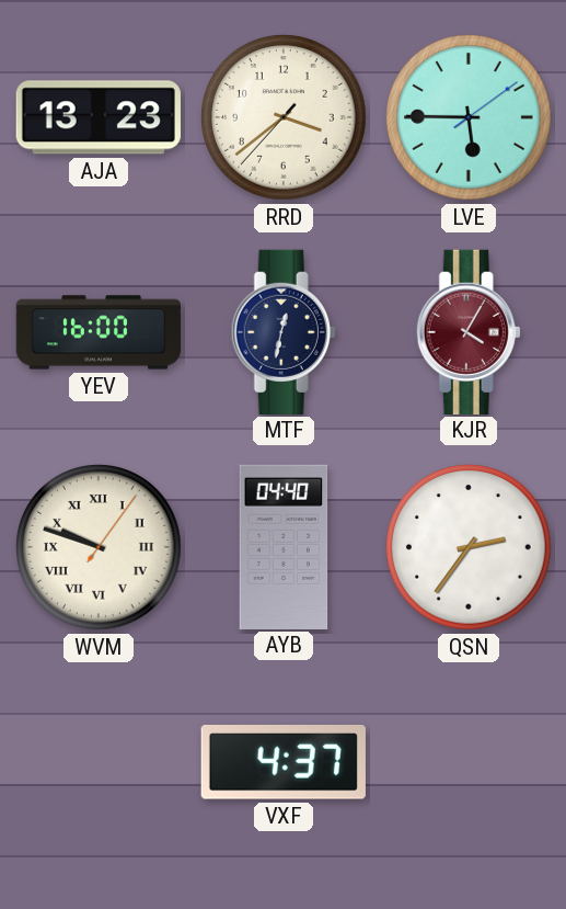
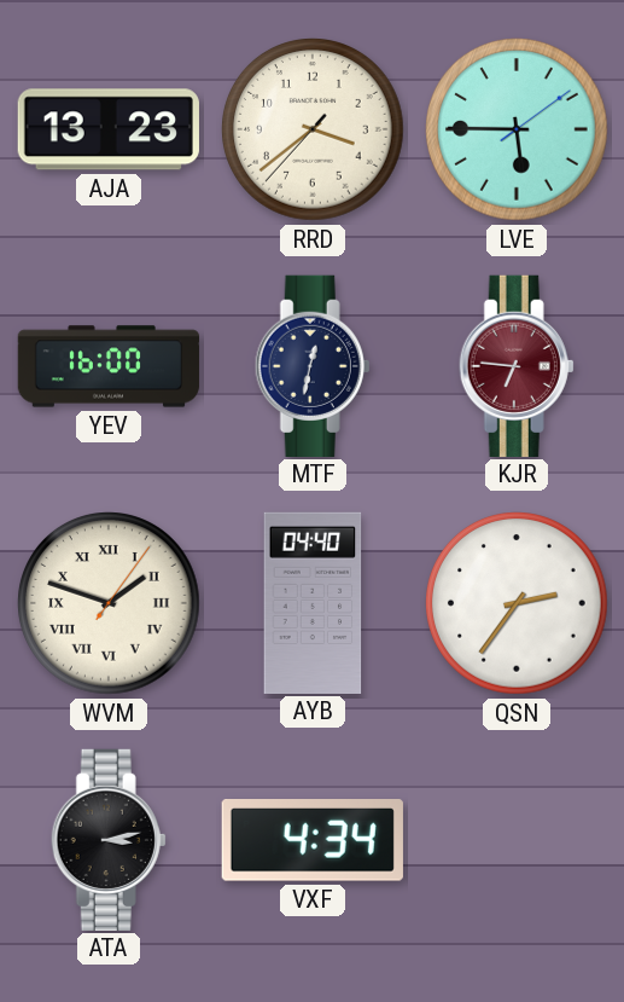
KJR: 4:05 -> 6:46
WVM: 9:48 -> 1:48
ATA: none -> 3:13
VXF: 4:37 -> 4:34
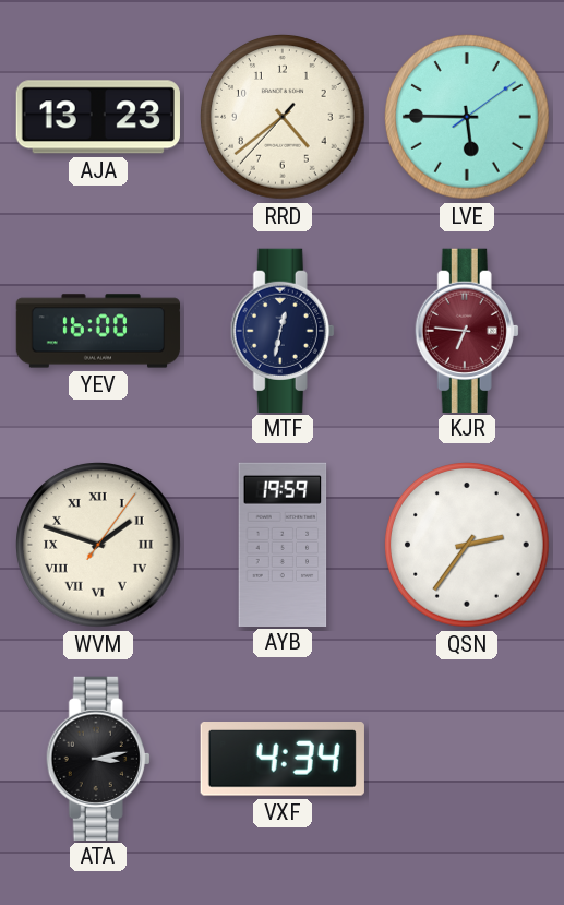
RRD: 3:38 -> 4:38
AYB: 04:40 -> 19:59
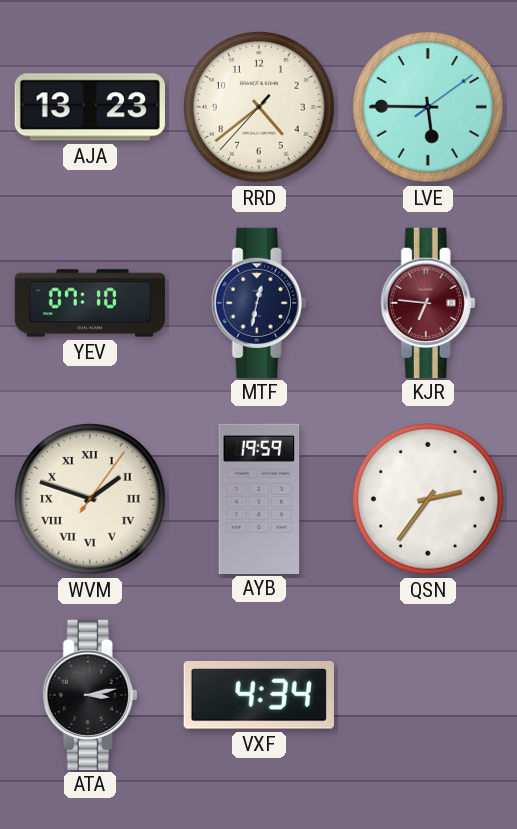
YEV: 16:00 -> 07:10
